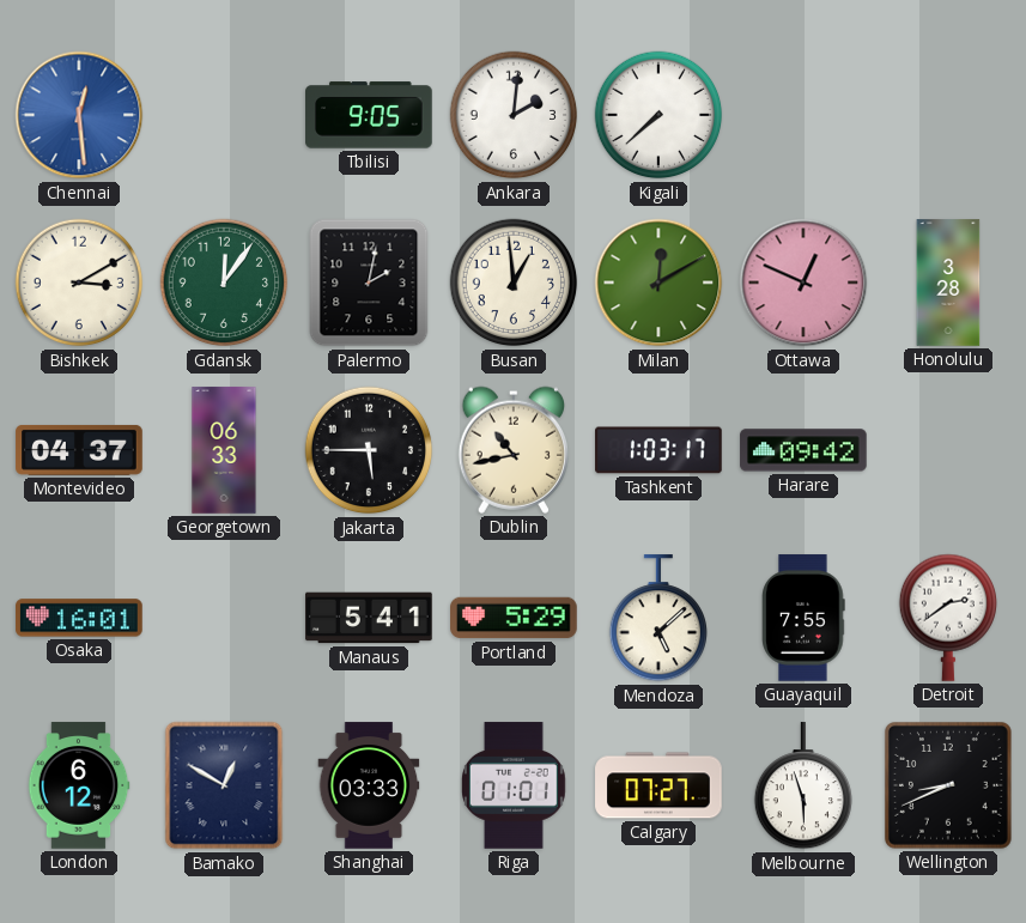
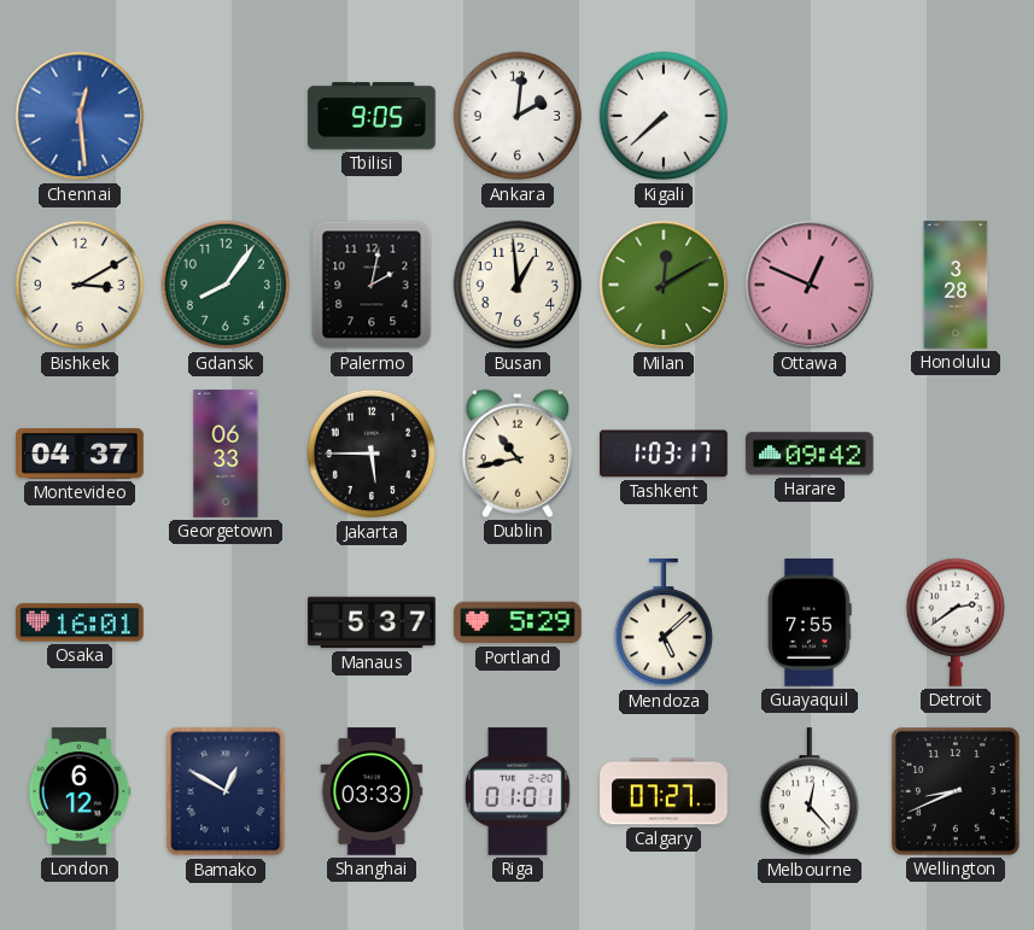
Gdansk: 12:06 -> 8:06
Manaus: 5:41 -> 5:37
Melbourne: 5:57 -> 12:23
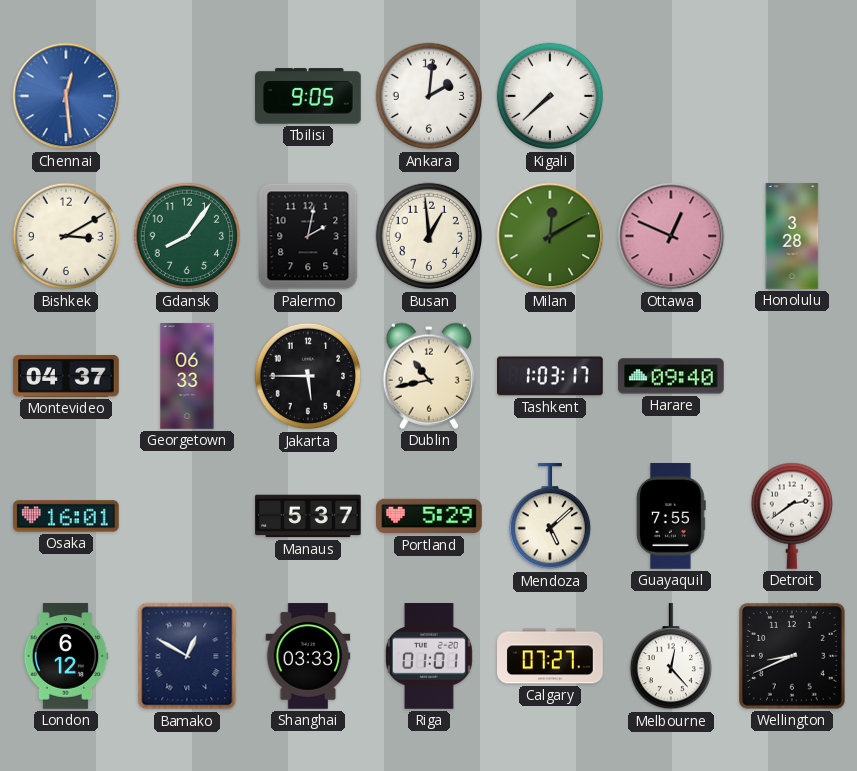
Harare: 09:42 -> 09:40
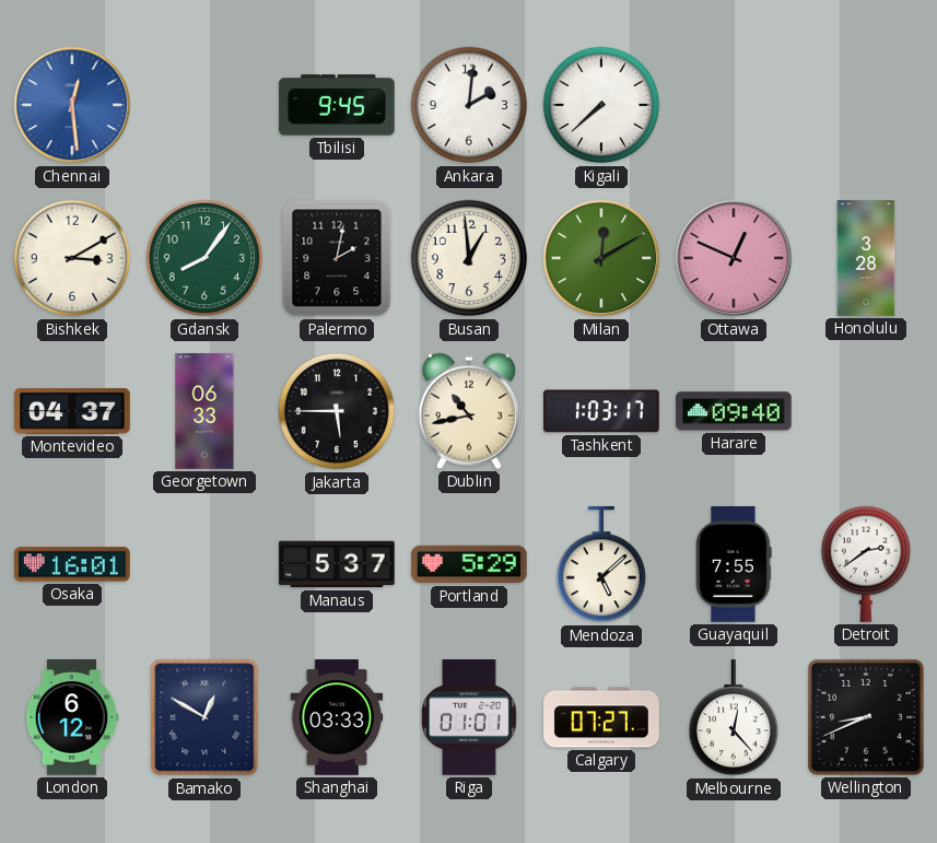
Tbilisi: 9:05 -> 9:45
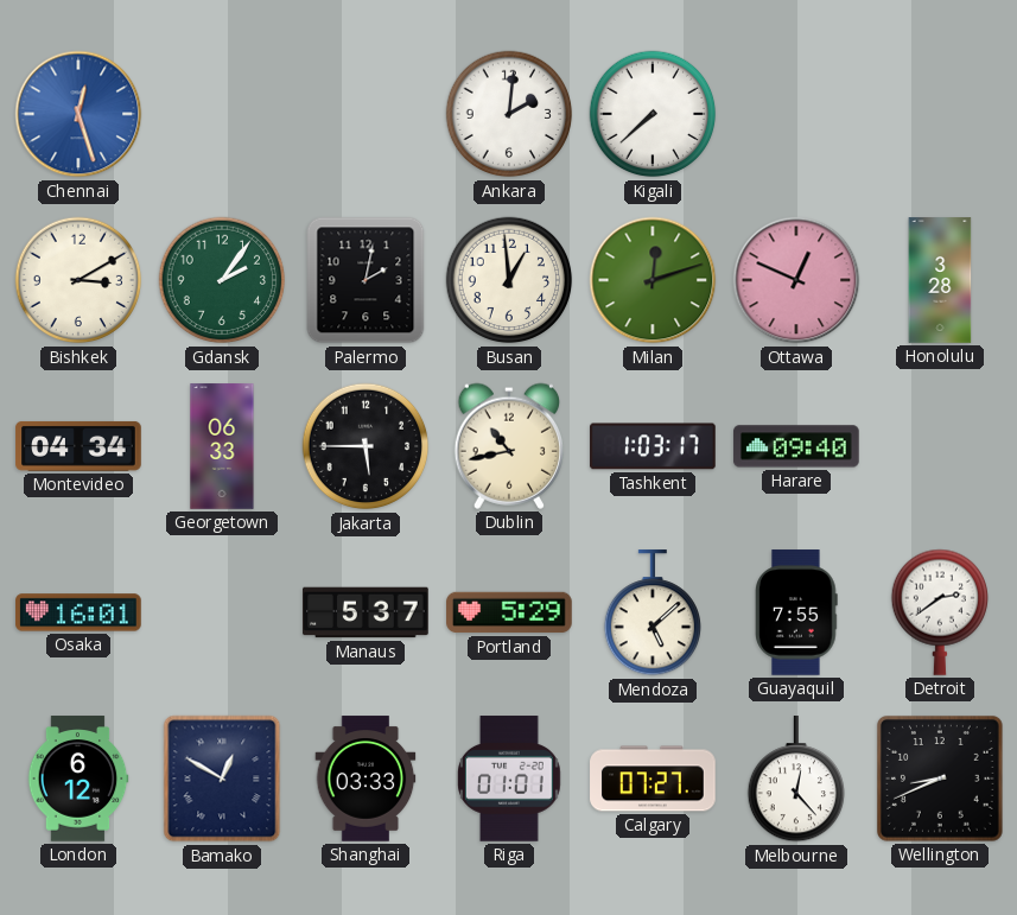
Chennai: 12:29 -> 12:27
Tbilisi: 9:45 -> none
Gdansk: 8:06 -> 2:06
Milan: 12:10 -> 12:12
Montevideo: 04:37 -> 04:34
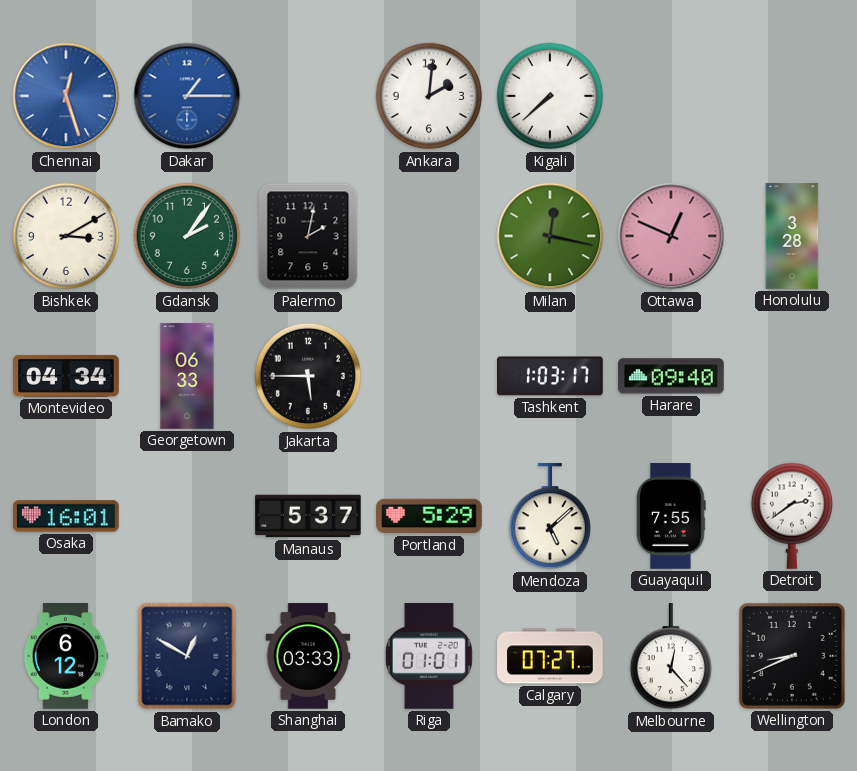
Dakar: none -> 1:15
Busan: 12:59 -> none
Milan: 12:12 -> 12:17
Dublin: 10:43 -> none
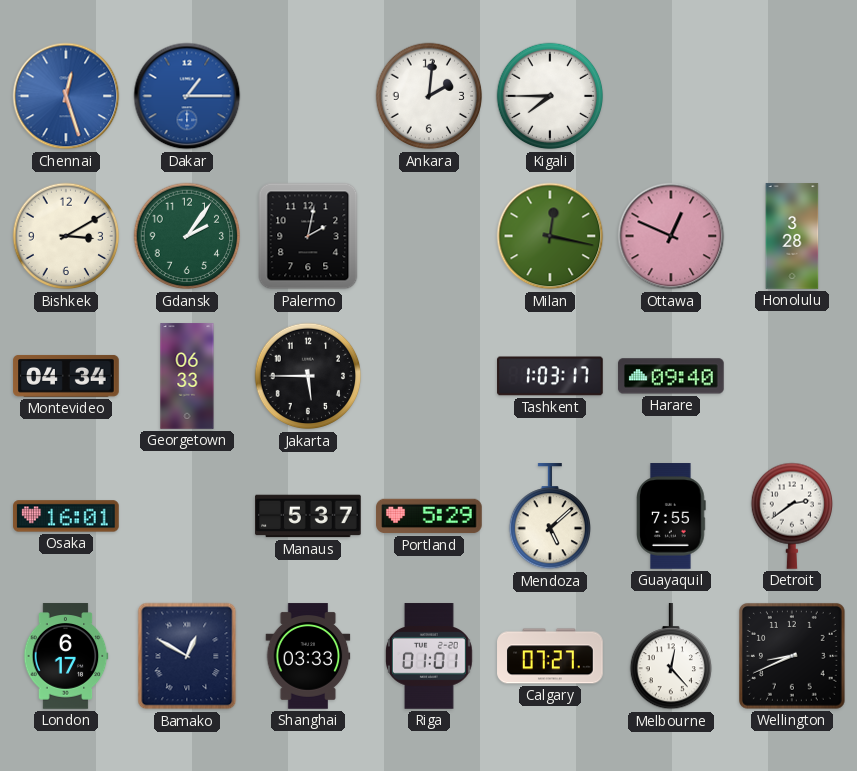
Kigali: 7:38 -> 7:45
London: 6:12 -> 6:17
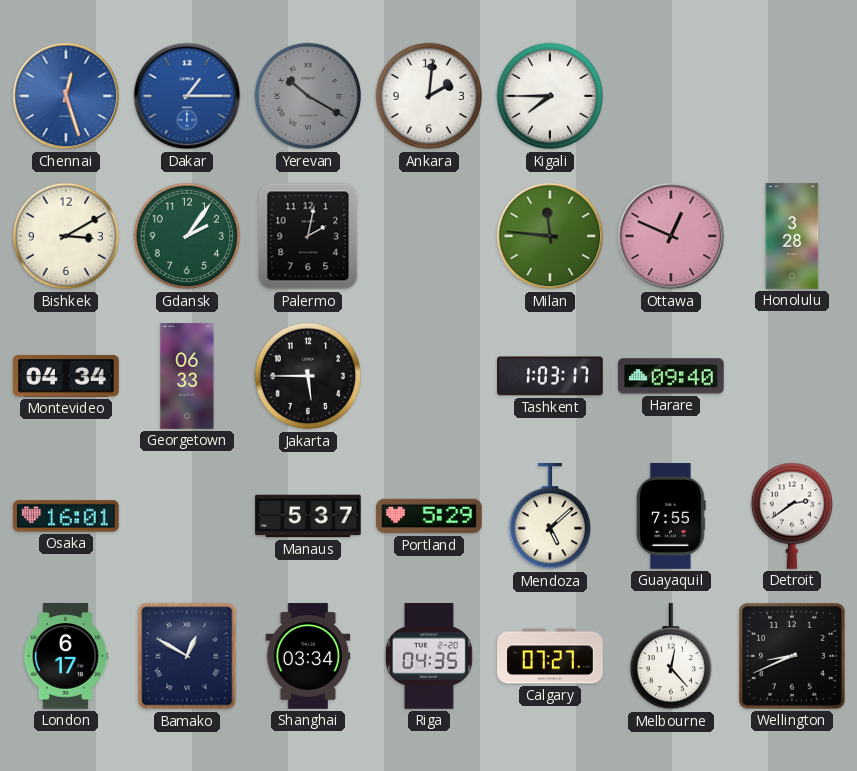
Yerevan: none -> 10:20
Milan: 12:17 -> 11:46
Shanghai: 03:33 -> 03:34
Riga: 01:01 -> 04:35
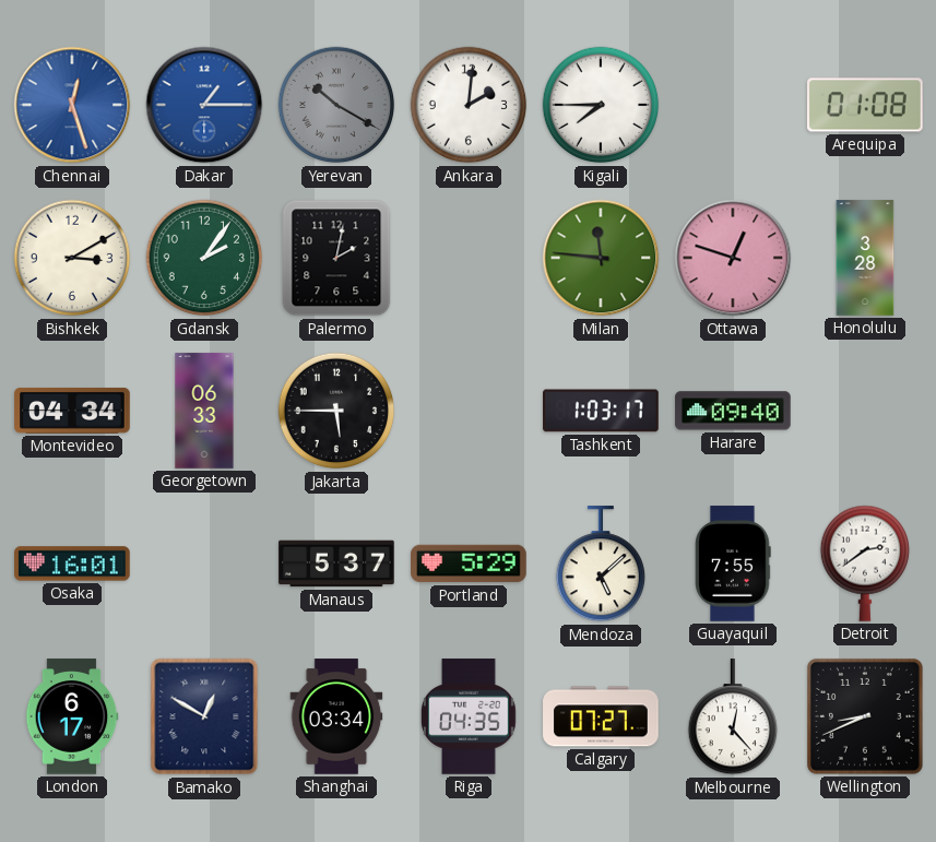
Arequipa: none -> 01:08
Ottawa: 12:49 -> 12:48
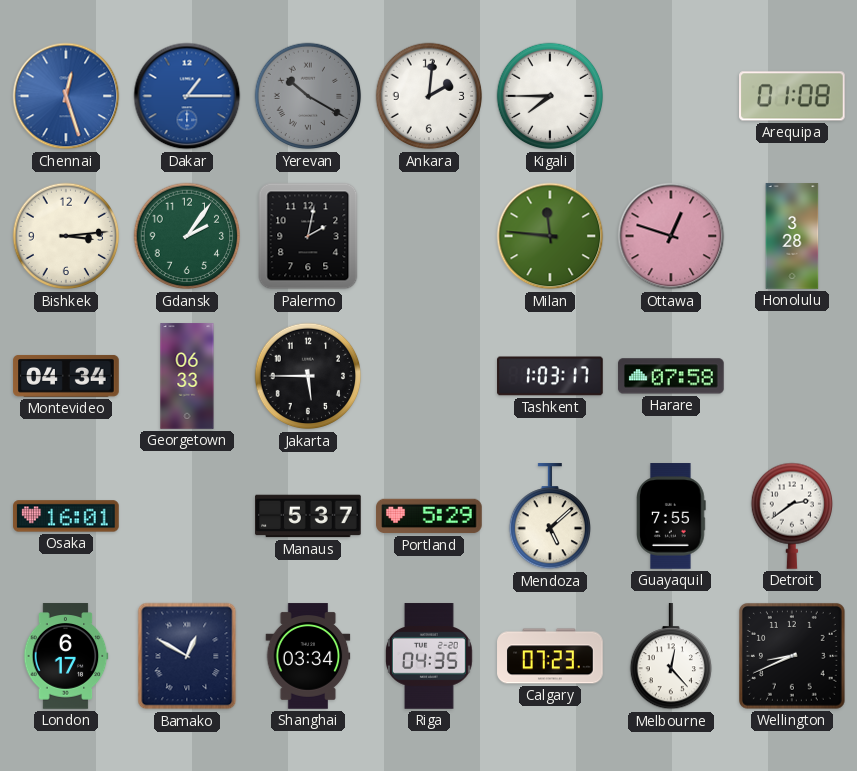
Bishkek: 3:10 -> 3:14
Harare: 09:40 -> 07:58
Calgary: 07:27 -> 07:23
